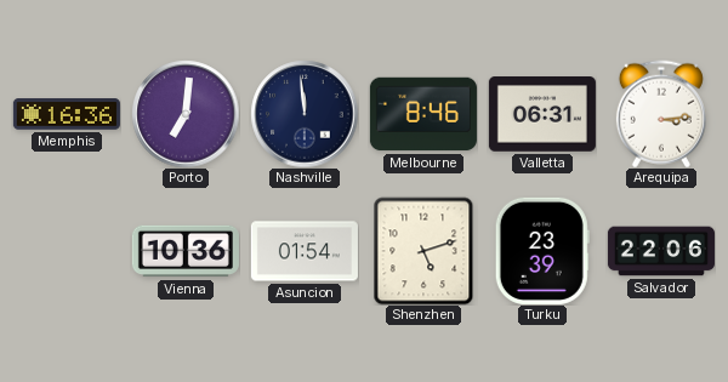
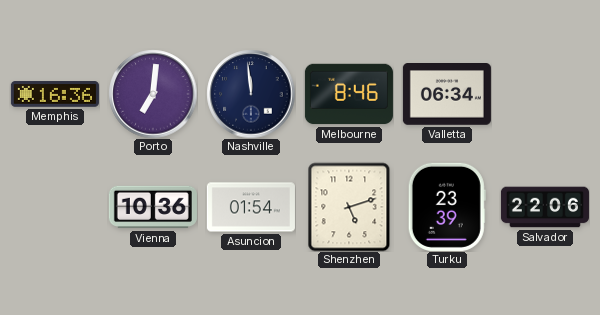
Valletta: 06:31 -> 06:34
Arequipa: 3:14 -> none
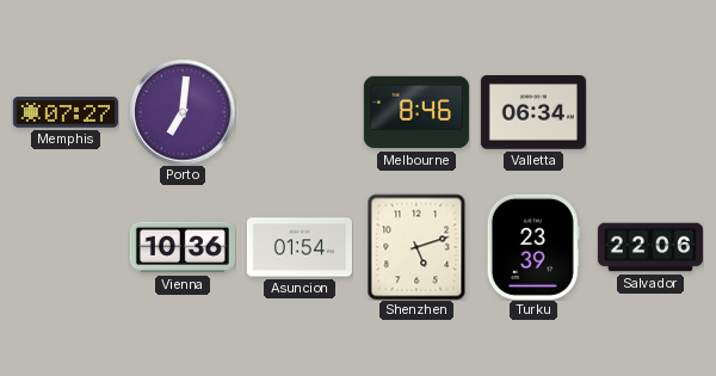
Memphis: 16:36 -> 07:27
Nashville: 11:59 -> none
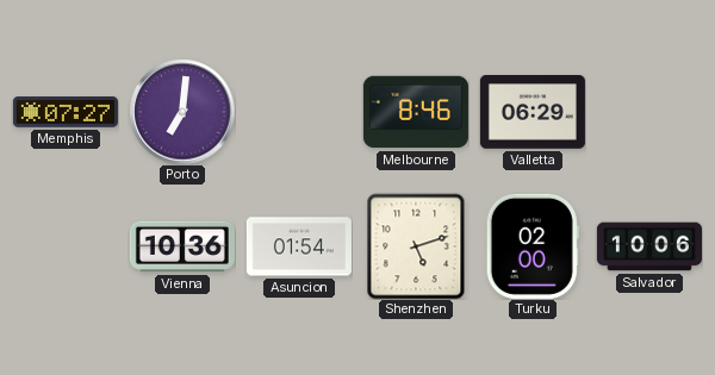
Valletta: 06:34 -> 06:29
Turku: 23:39 -> 02:00
Salvador: 22:06 -> 10:06
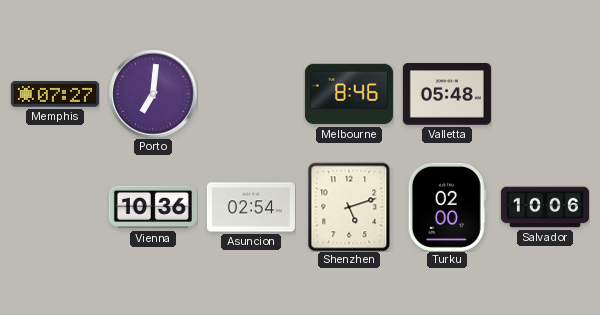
Valletta: 06:29 -> 05:48
Asuncion: 01:54 -> 02:54
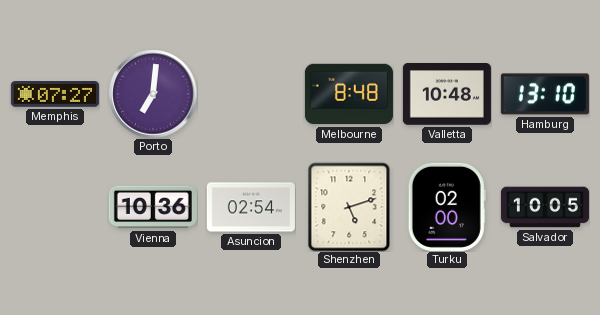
Melbourne: 8:46 -> 8:48
Valletta: 05:48 -> 10:48
Hamburg: none -> 13:10
Salvador: 10:06 -> 10:05
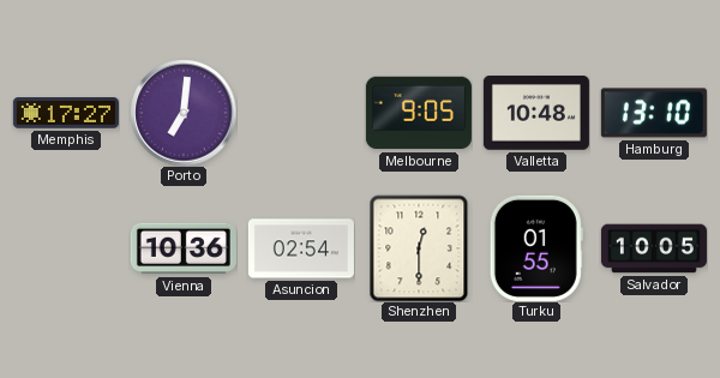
Memphis: 07:27 -> 17:27
Melbourne: 8:48 -> 9:05
Shenzhen: 5:12 -> 12:30
Turku: 02:00 -> 01:55
